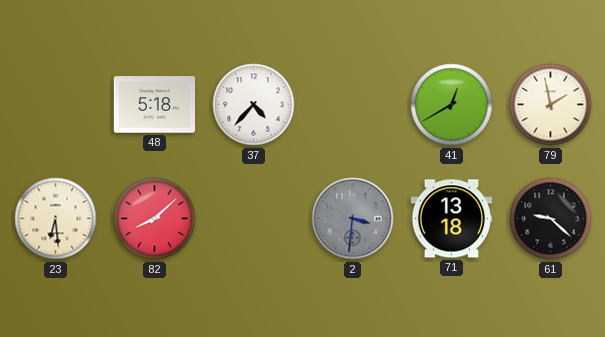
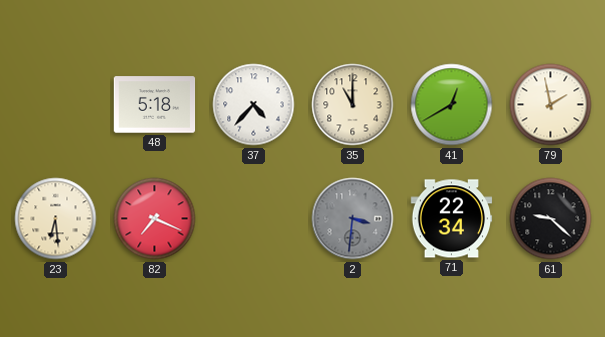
35: none -> 11:00
82: 8:08 -> 7:19
71: 13:18 -> 22:34
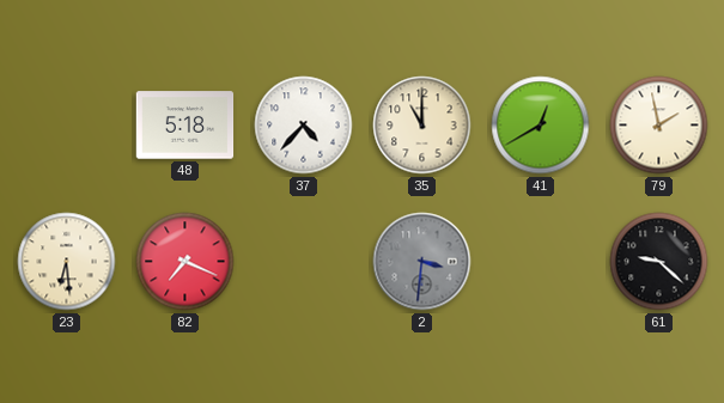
71: 22:34 -> none
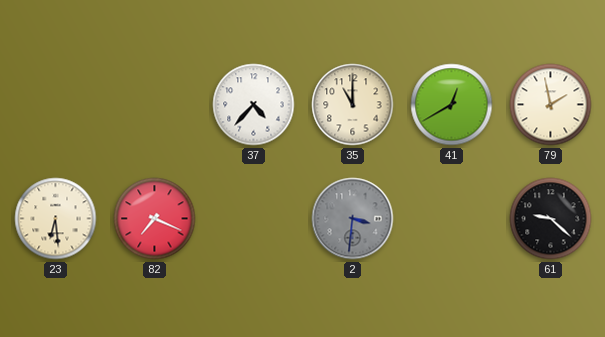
48: 5:18 -> none
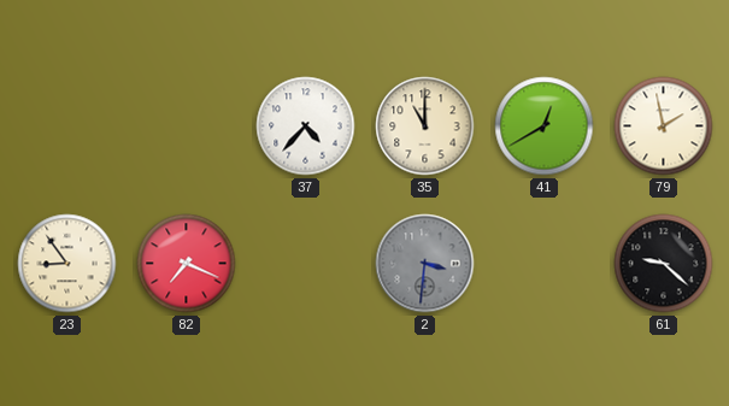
23: 6:29 -> 8:54
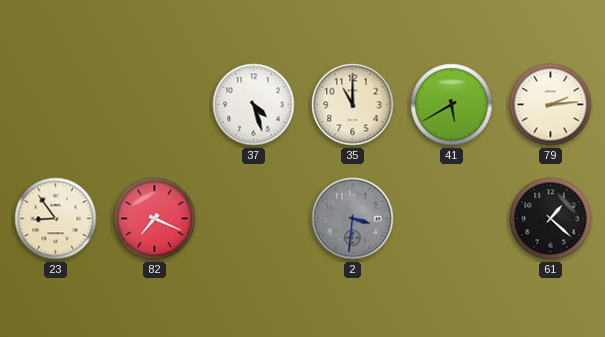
37: 4:37 -> 4:27
41: 12:40 -> 5:40
79: 1:58 -> 2:14
61: 9:22 -> 1:22
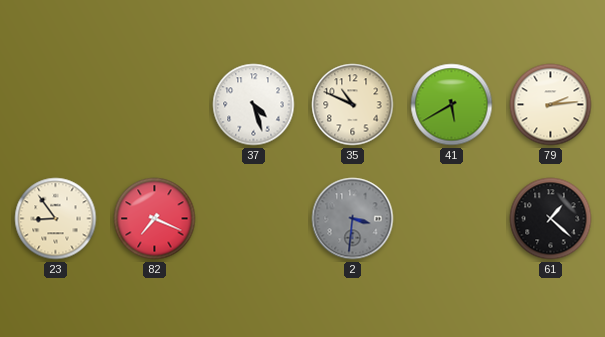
35: 11:00 -> 10:49
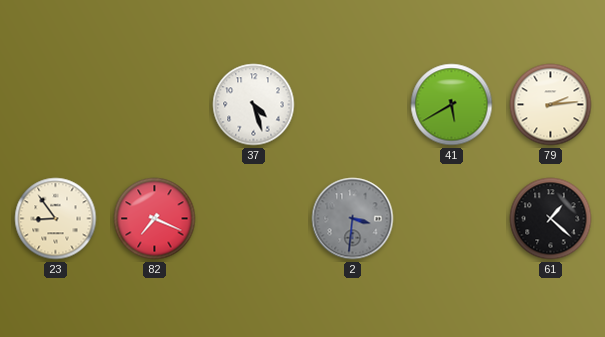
35: 10:49 -> none
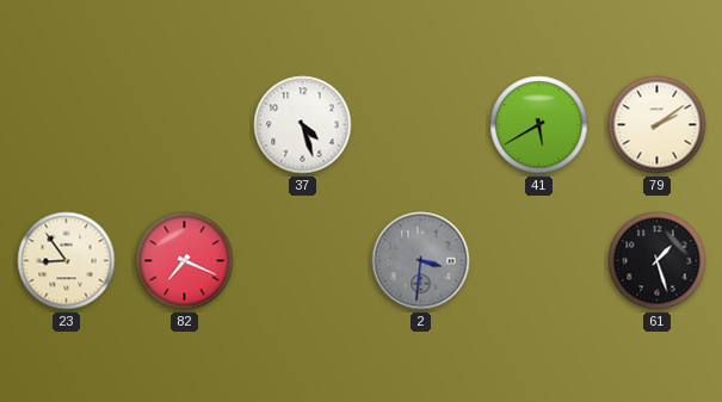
79: 2:14 -> 2:09
61: 1:22 -> 1:27
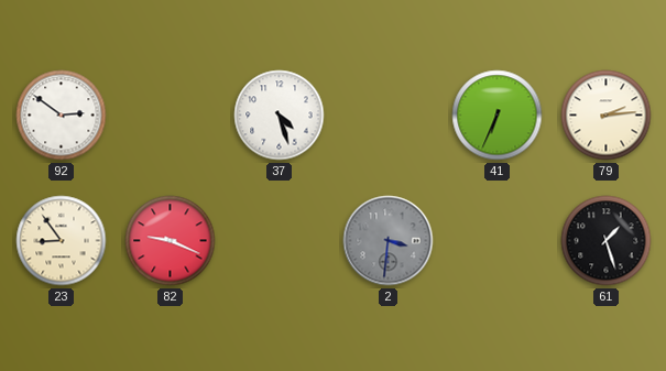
92: none -> 2:51
41: 5:40 -> 6:34
79: 2:09 -> 2:14
82: 7:19 -> 9:19
